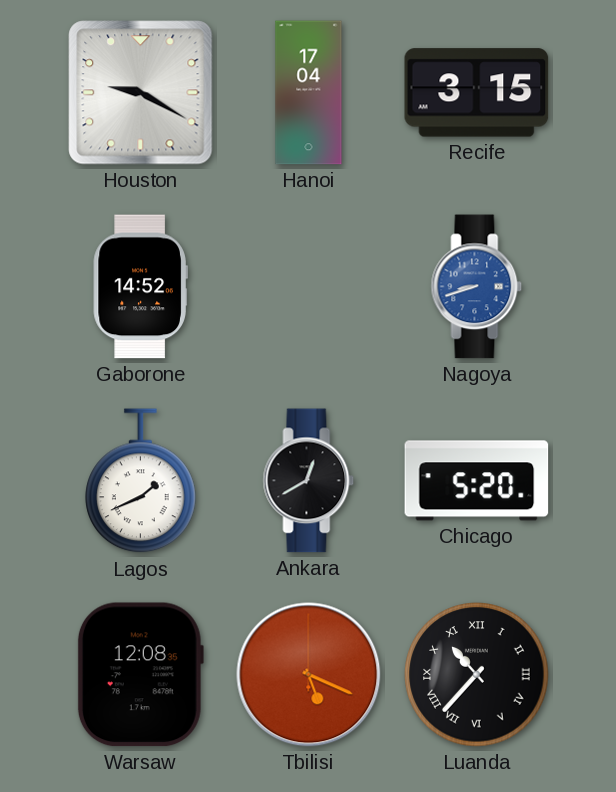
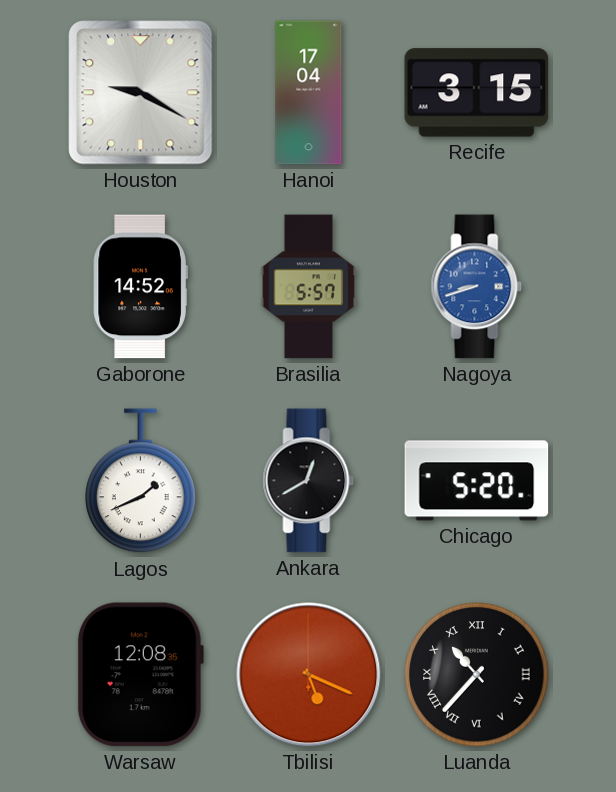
Brasilia: none -> 5:57
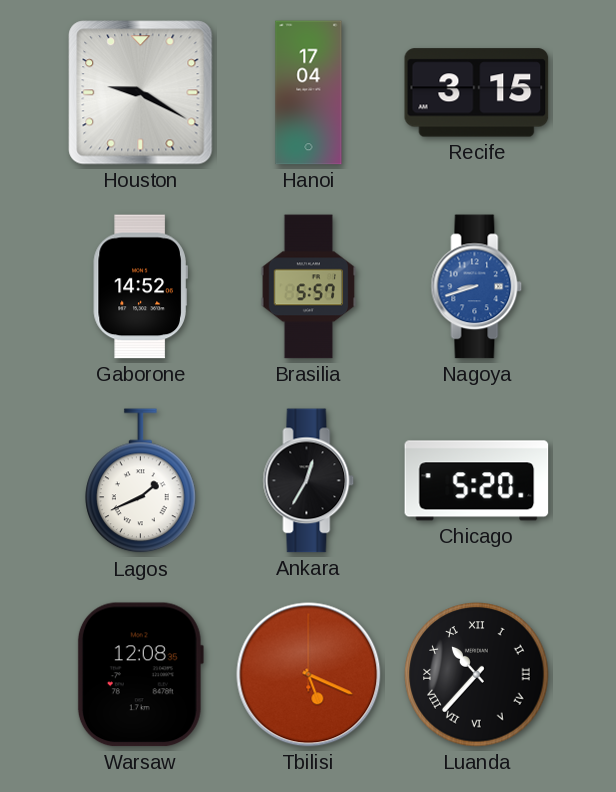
Ankara: 12:40 -> 12:35
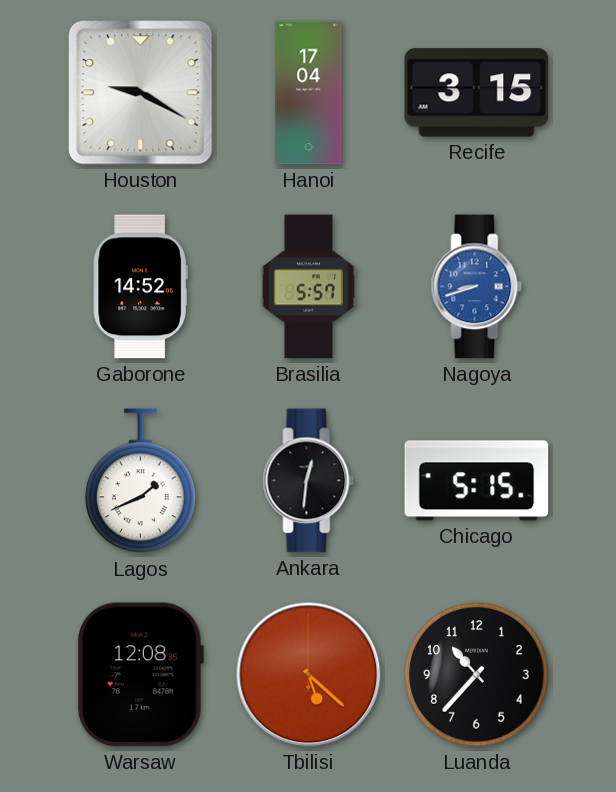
Ankara: 12:35 -> 12:31
Chicago: 5:20 -> 5:15
Tbilisi: 5:19 -> 5:22
Luanda numerals: Roman -> Arabic
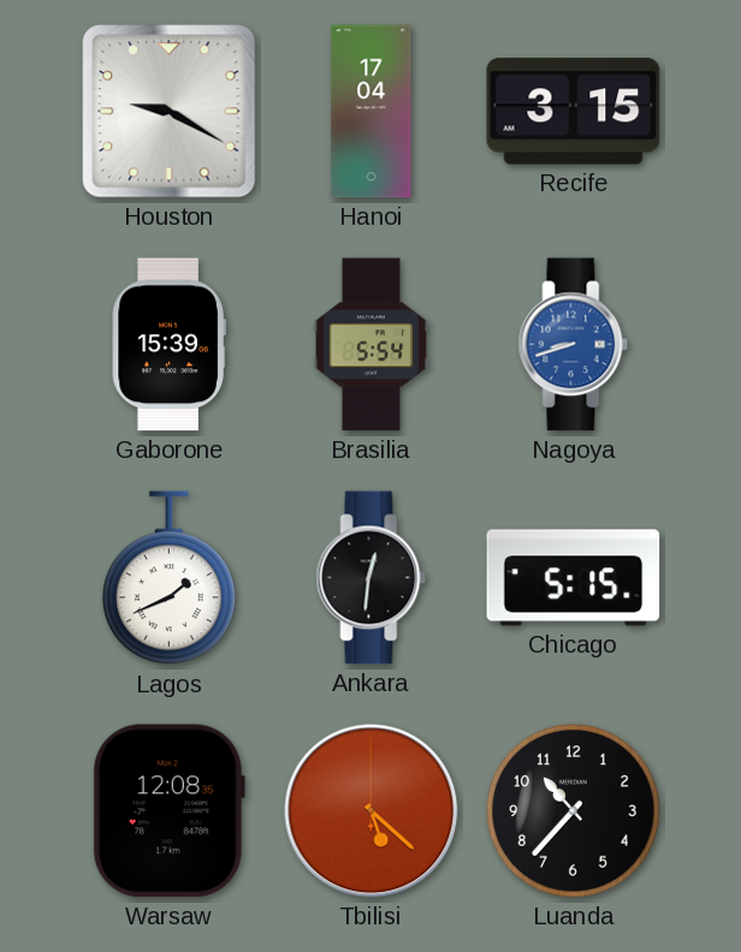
Gaborone: 14:52 -> 15:39
Brasilia: 5:57 -> 5:54
